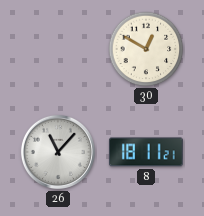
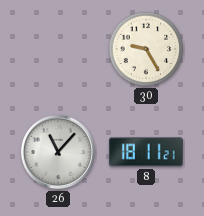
30: 12:50 -> 9:25
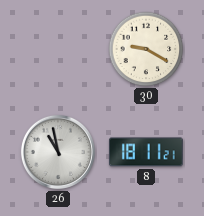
30: 9:25 -> 9:20
26: 11:07 -> 10:58
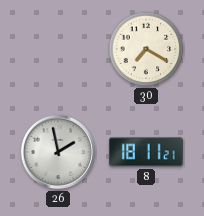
30: 9:20 -> 7:20
26: 10:58 -> 1:58
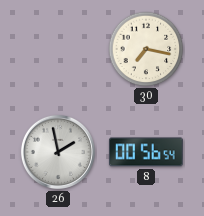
30: 7:20 -> 7:17
8: 18:11 -> 00:56
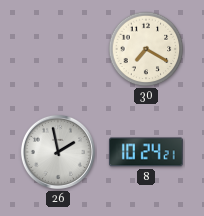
30: 7:17 -> 7:20
8: 00:56 -> 10:24
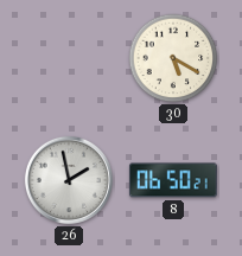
30: 7:20 -> 5:20
8: 10:24 -> 06:50
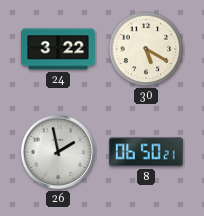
24: none -> 3:22
